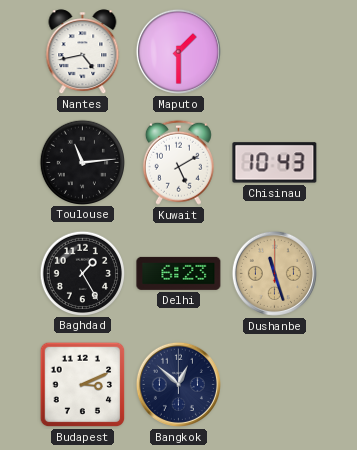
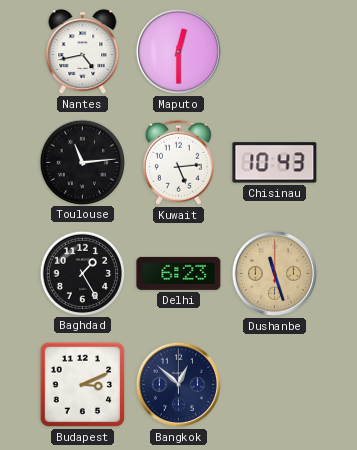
Maputo: 1:30 -> 12:30
Kuwait: 5:10 -> 5:14
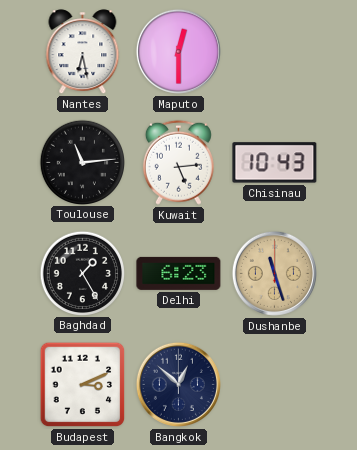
Nantes: 4:43 -> 6:28
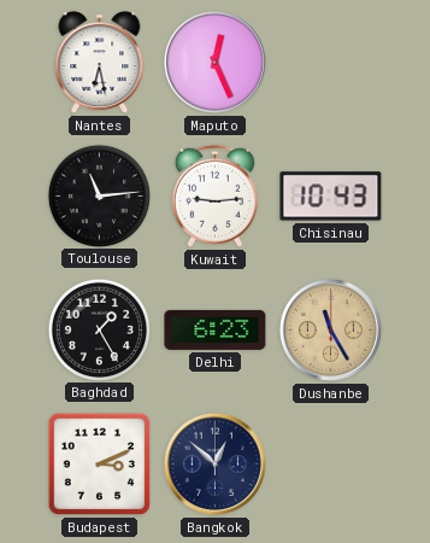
Maputo: 12:30 -> 12:26
Kuwait: 5:14 -> 9:14
Dushanbe: 11:27 -> 11:25
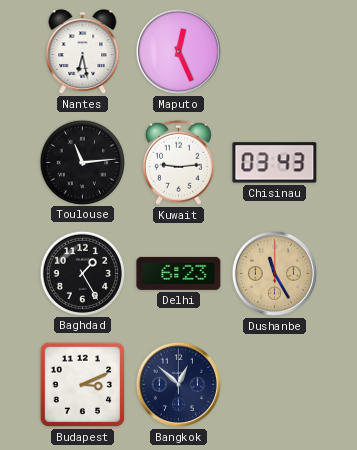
Chisinau: 10:43 -> 03:43
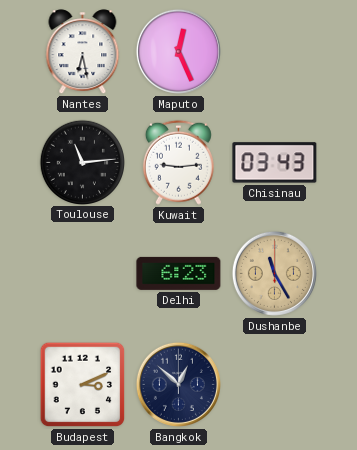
Baghdad: 1:25 -> none
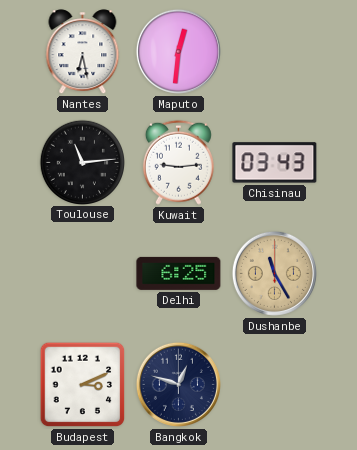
Maputo: 12:26 -> 12:31
Delhi: 6:23 -> 6:25
Bangkok: 12:52 -> 12:48
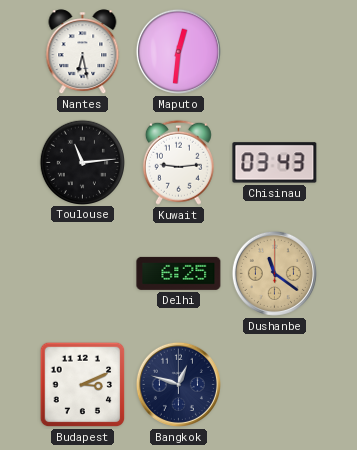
Dushanbe: 11:25 -> 11:21
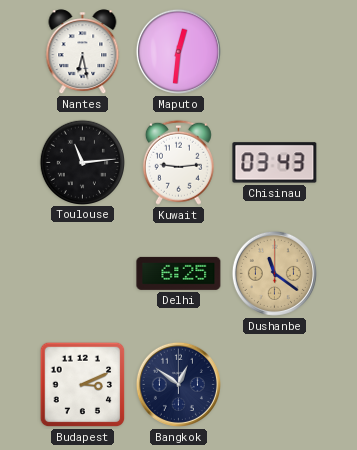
Bangkok: 12:48 -> 12:51
